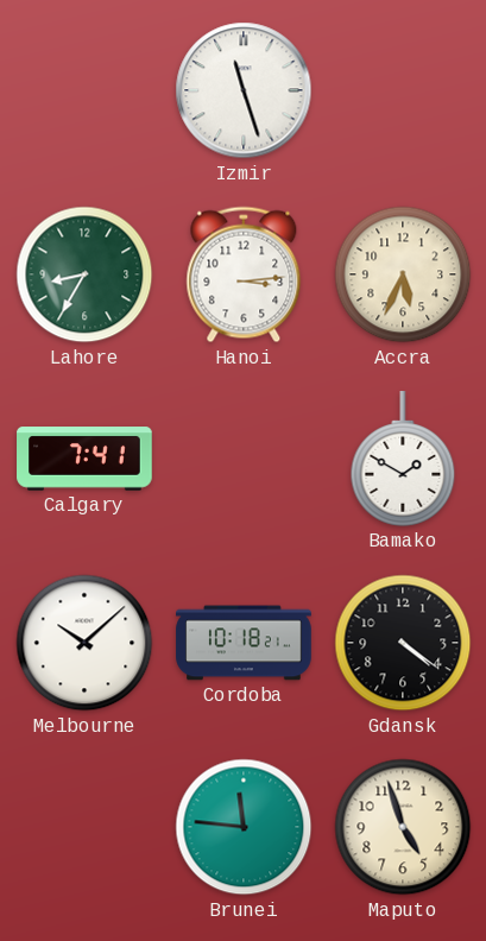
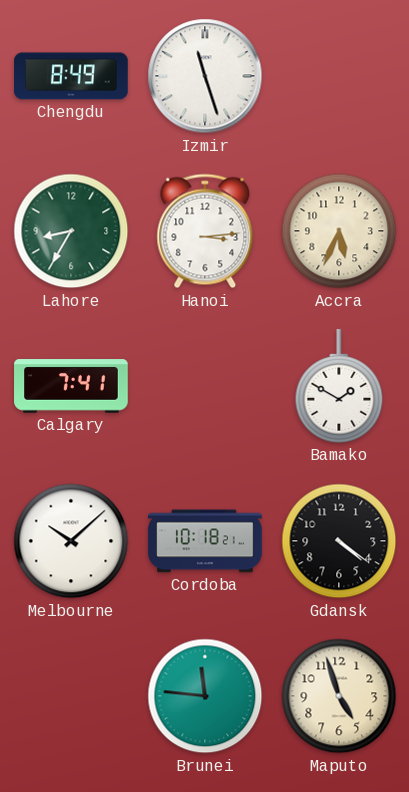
Chengdu: none -> 8:49
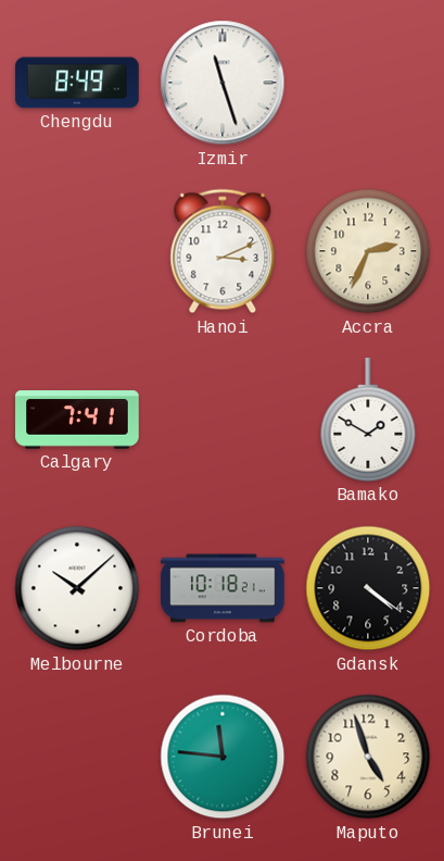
Lahore: 8:35 -> none
Hanoi: 3:14 -> 3:11
Accra: 5:34 -> 2:34
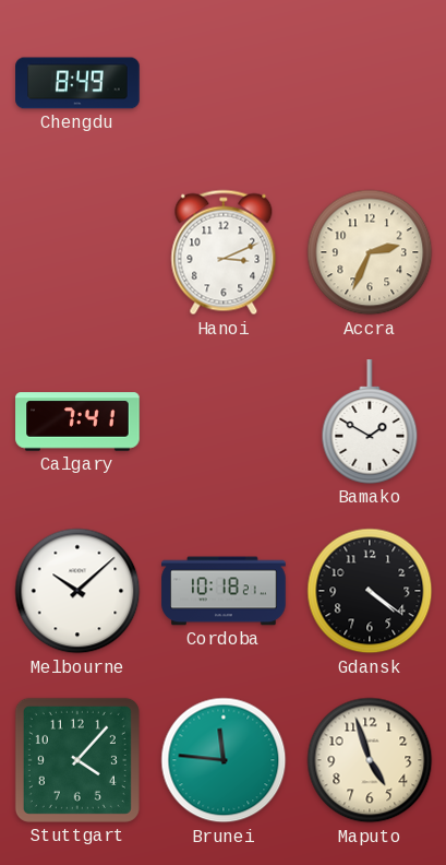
Izmir: 11:27 -> none
Stuttgart: none -> 4:07
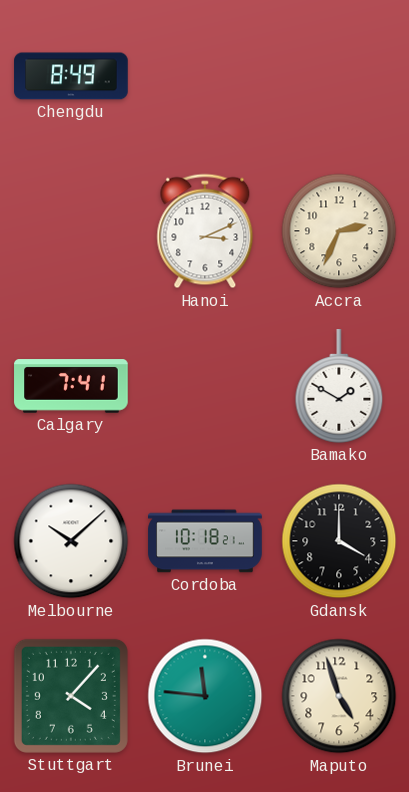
Gdansk: 4:21 -> 4:00
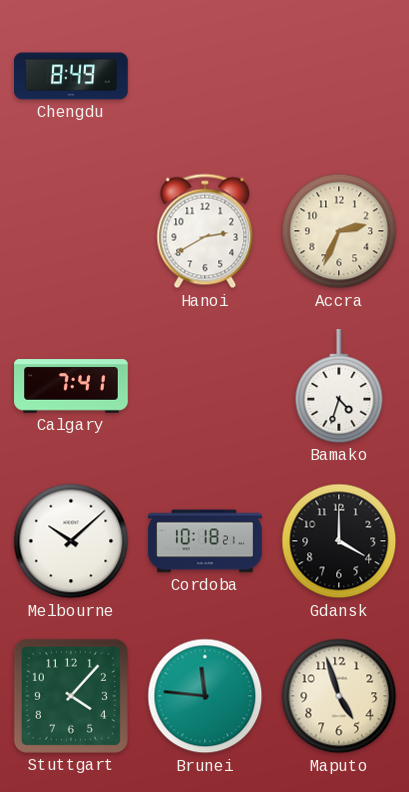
Hanoi: 3:11 -> 2:40
Bamako: 1:50 -> 4:33
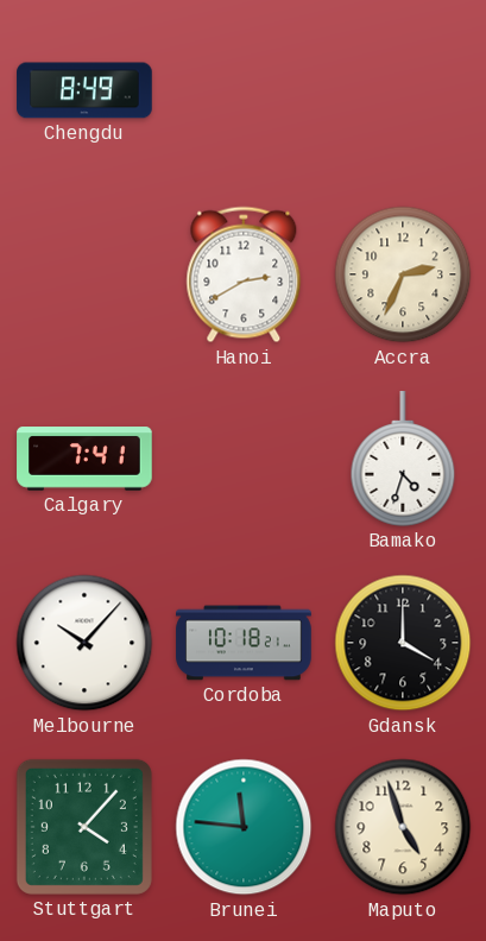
Melbourne: 10:08 -> 10:07
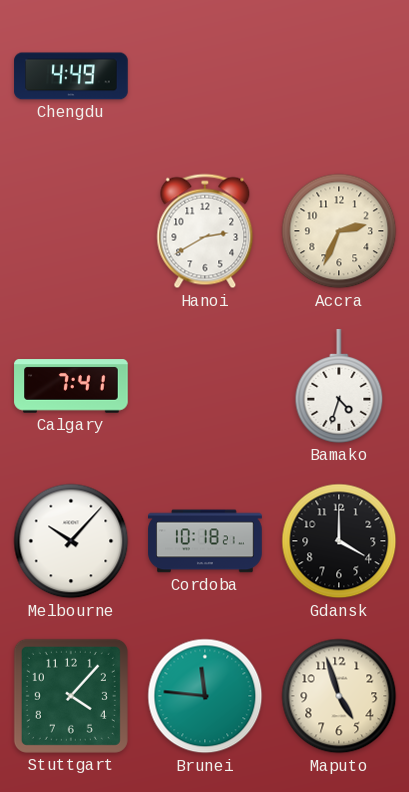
Chengdu: 8:49 -> 4:49
